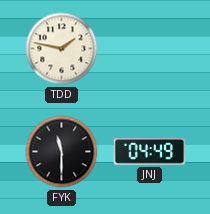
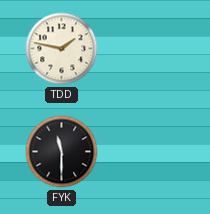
JNJ: 04:49 -> none
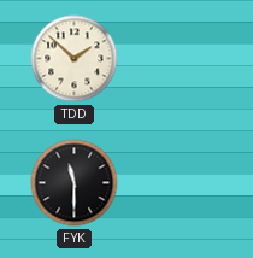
TDD: 1:47 -> 1:52
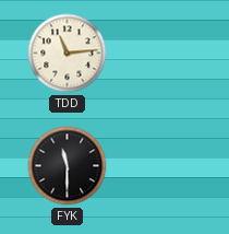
TDD: 1:52 -> 11:14
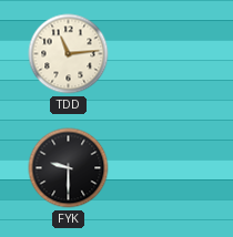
FYK: 11:30 -> 9:30
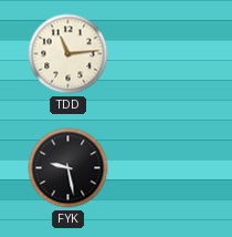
FYK: 9:30 -> 9:28
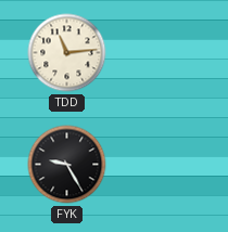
FYK: 9:28 -> 9:25
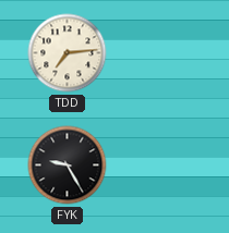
TDD: 11:14 -> 7:14
